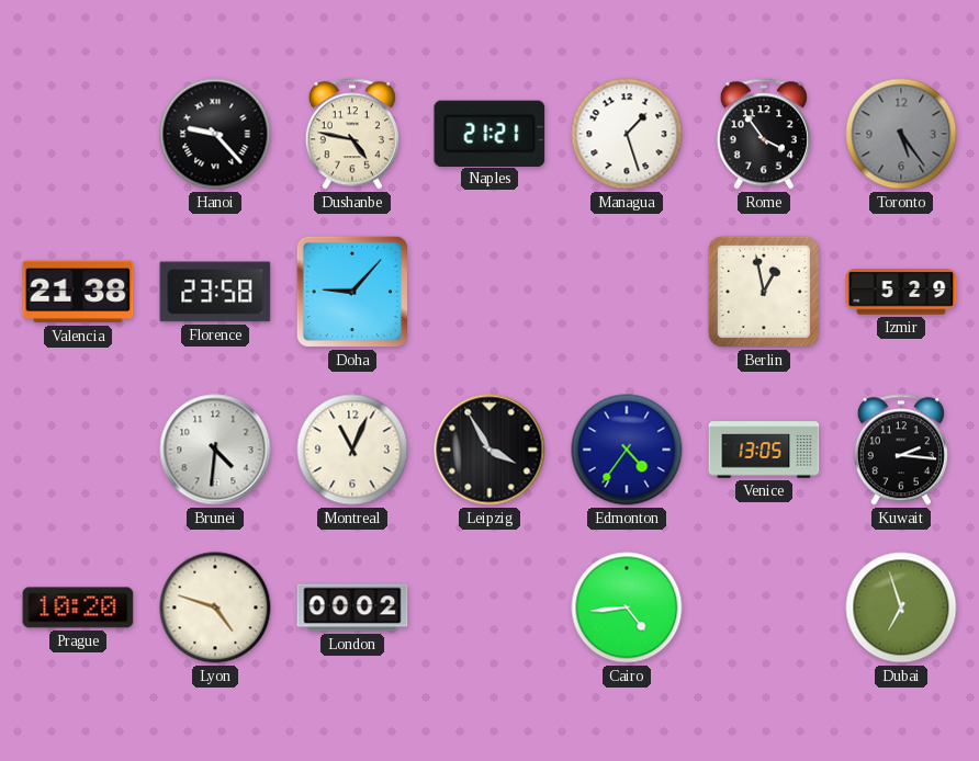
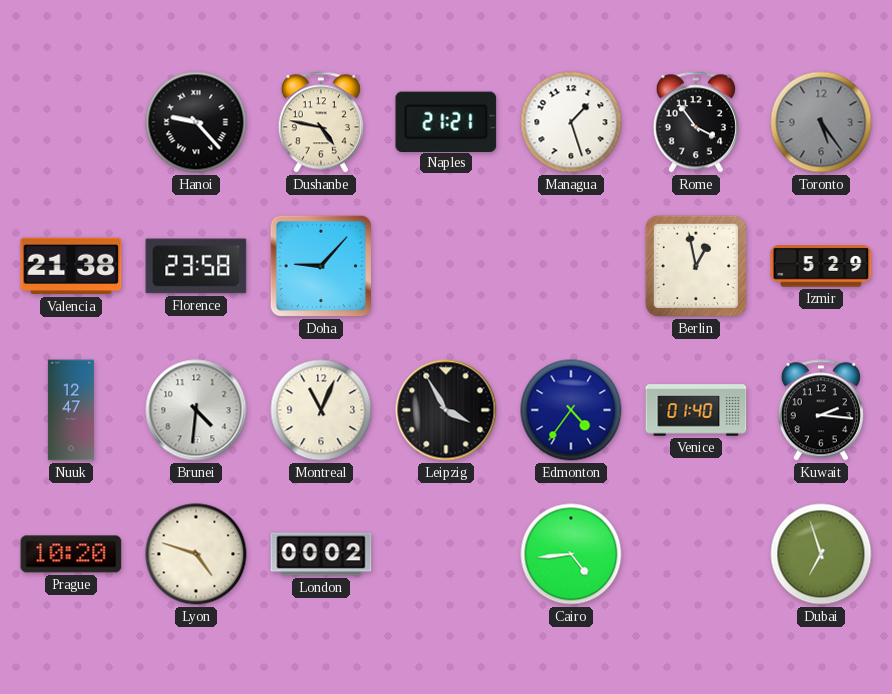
Nuuk: none -> 12:47
Venice: 13:05 -> 01:40
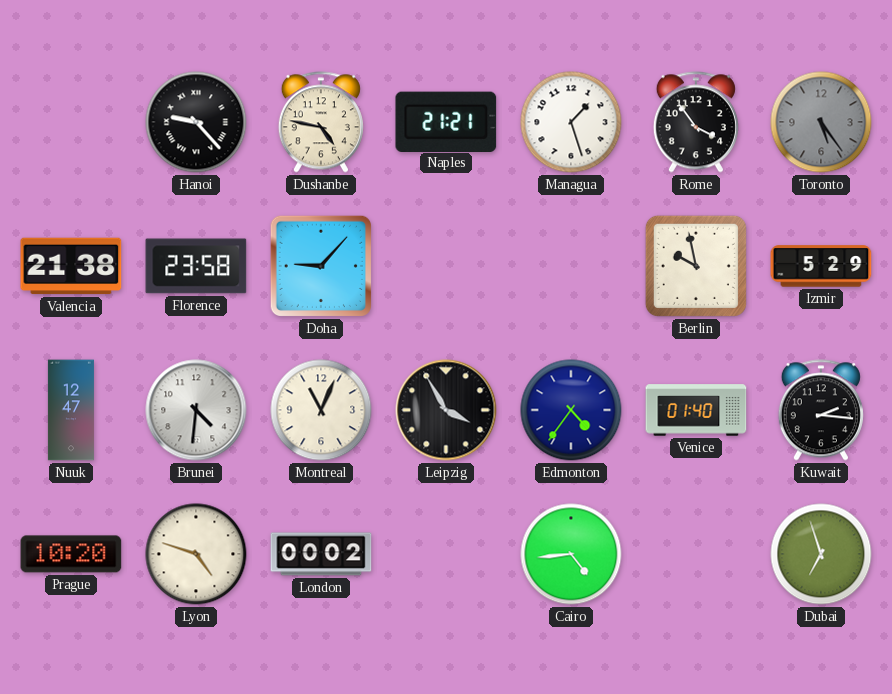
Berlin: 12:58 -> 9:58
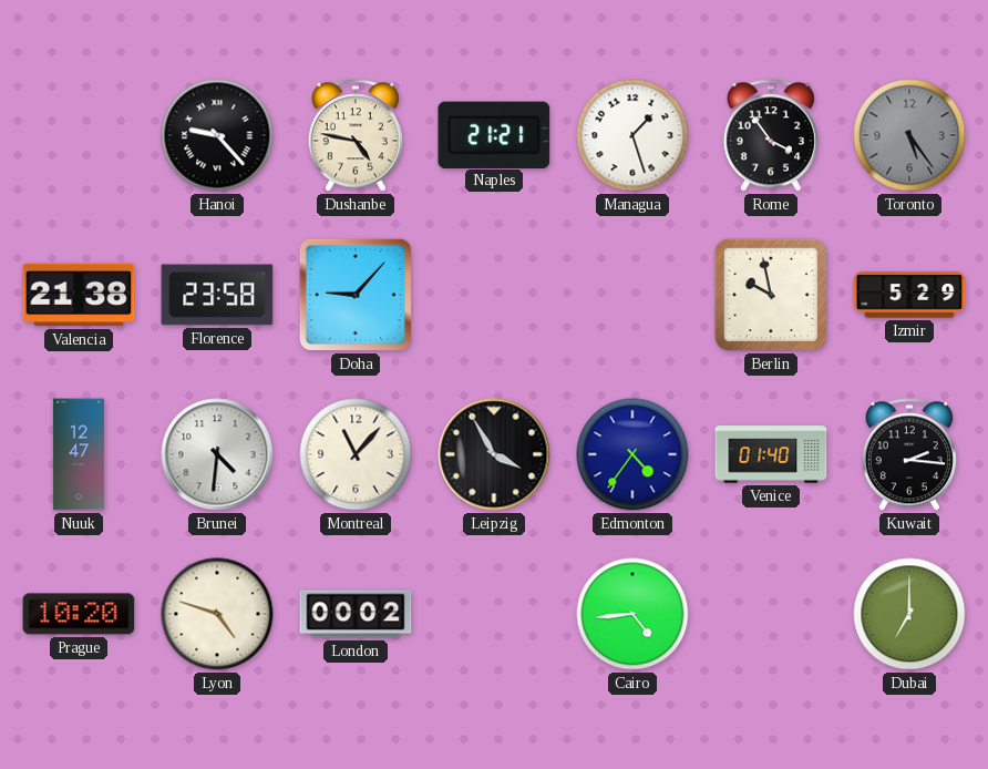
Montreal: 11:04 -> 11:07
Dubai: 6:57 -> 7:00
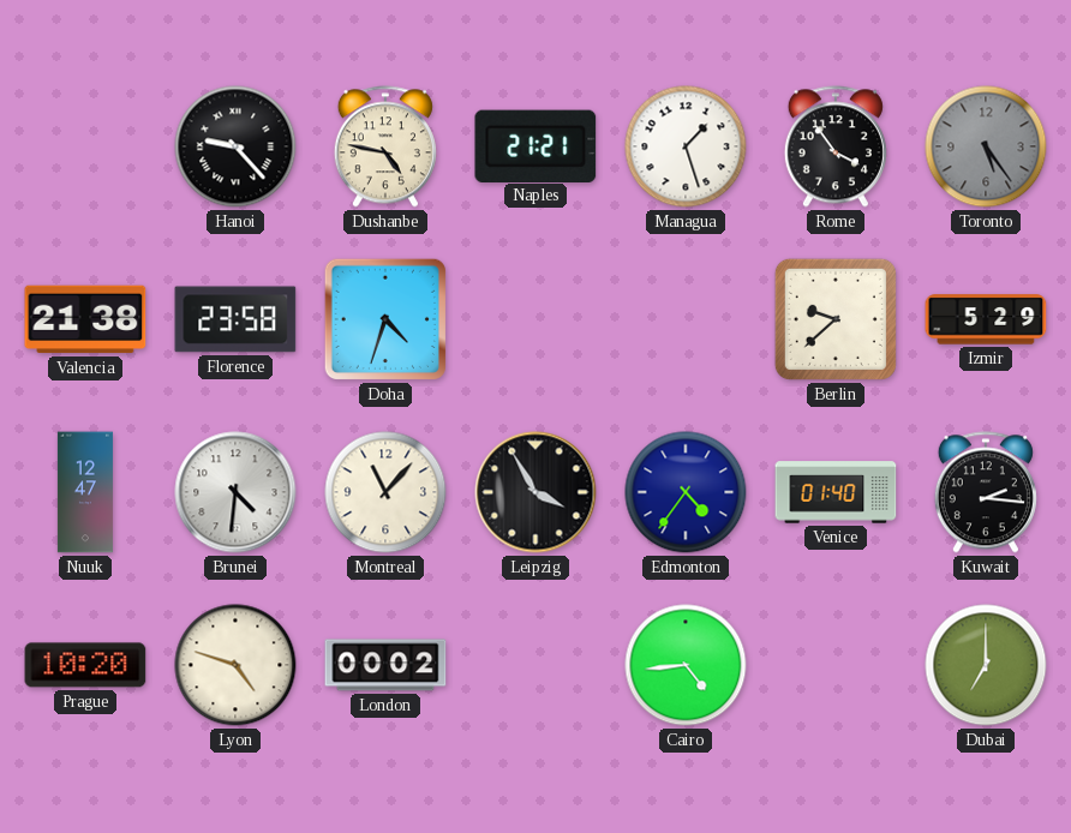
Doha: 9:07 -> 4:33
Berlin: 9:58 -> 9:38
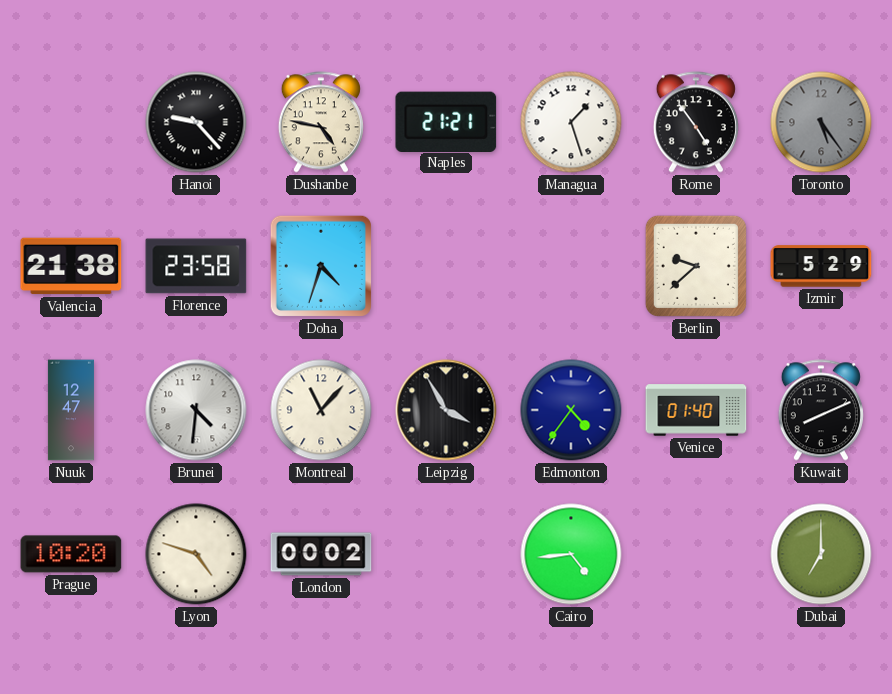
Rome: 3:54 -> 4:54
Kuwait: 2:16 -> 8:11
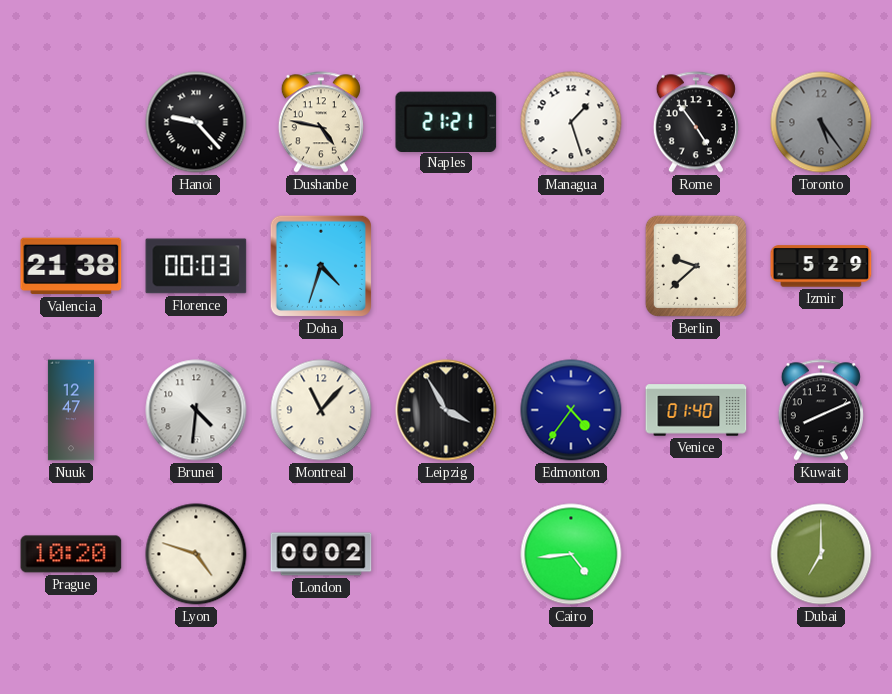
Florence: 23:58 -> 00:03
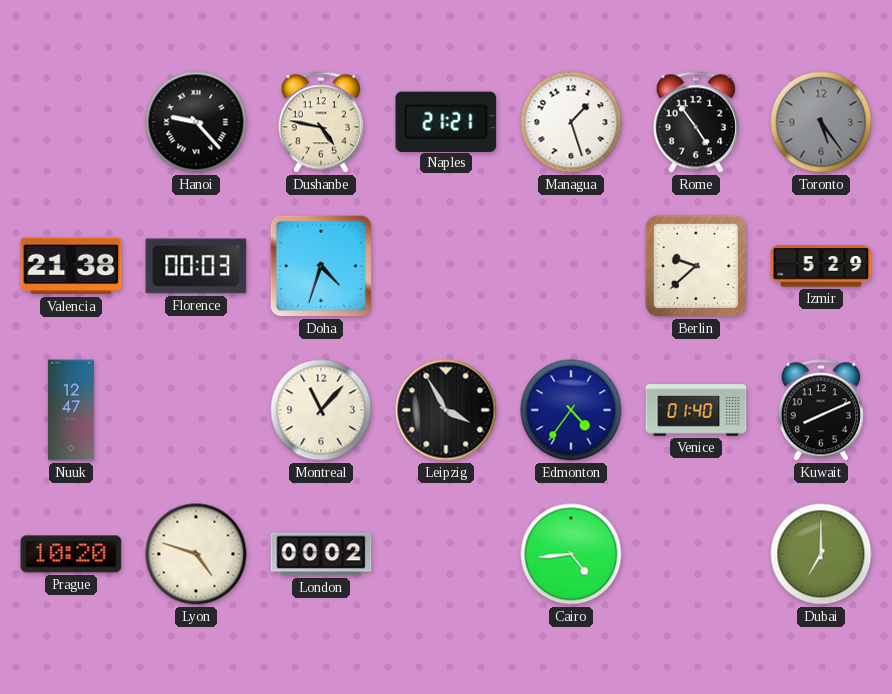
Brunei: 4:31 -> none
